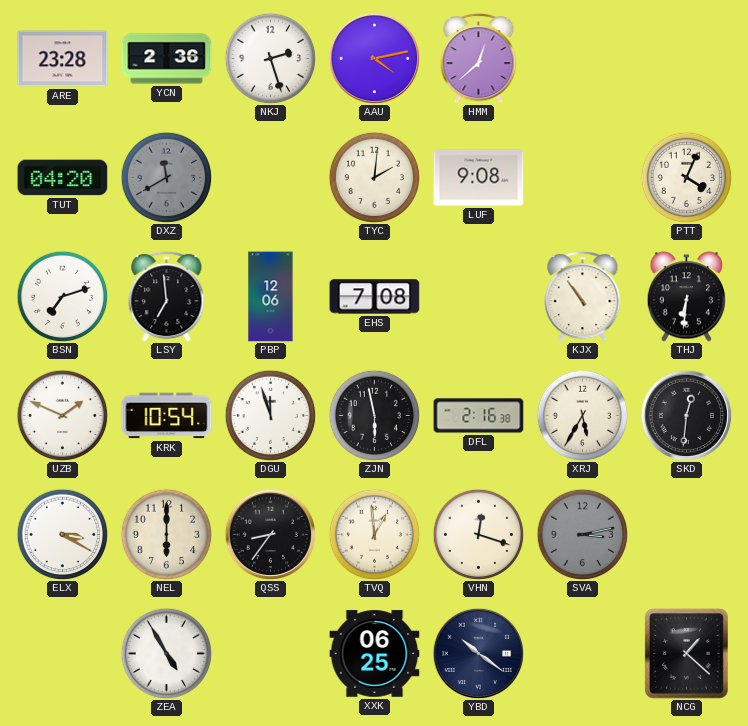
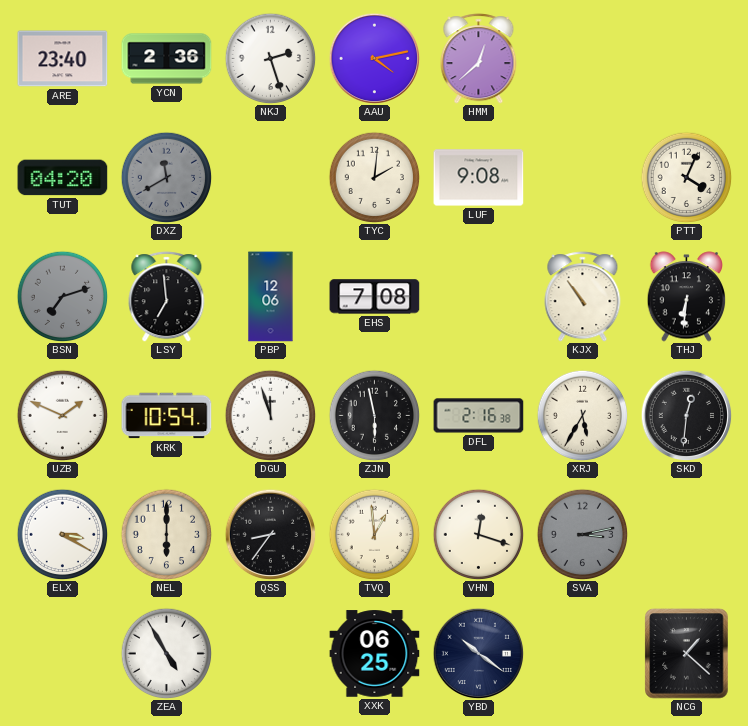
ARE: 23:28 -> 23:40
BSN dial: white -> grey
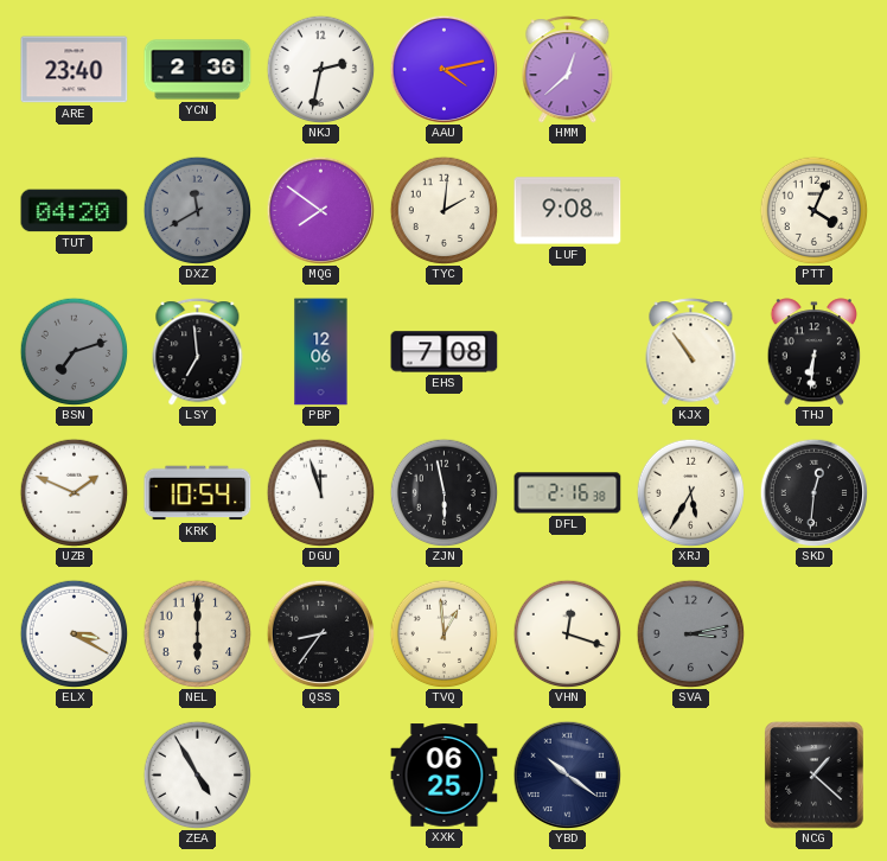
NKJ: 2:27 -> 2:32
MQG: none -> 7:51
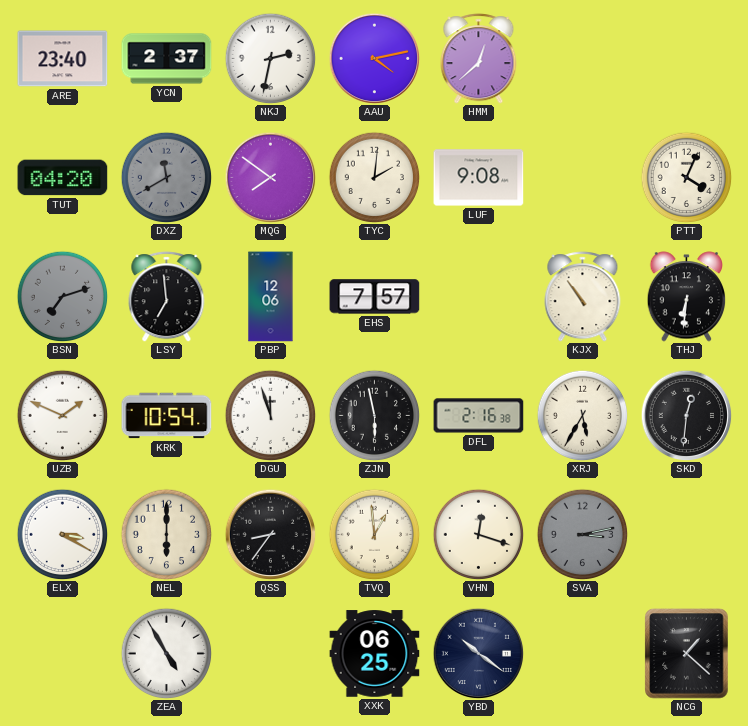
YCN: 2:36 -> 2:37
EHS: 7:08 -> 7:57
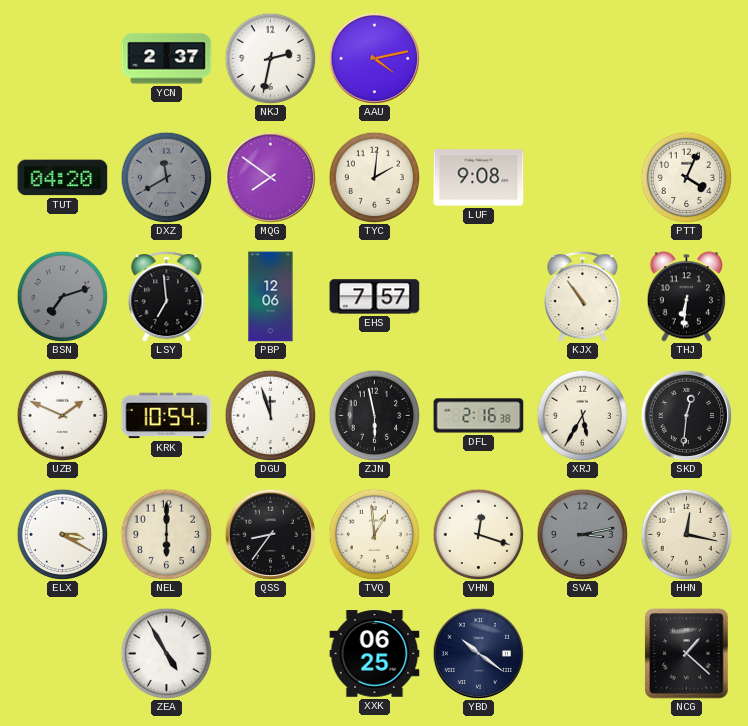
ARE: 23:40 -> none
HMM: 12:38 -> none
HHN: none -> 12:17
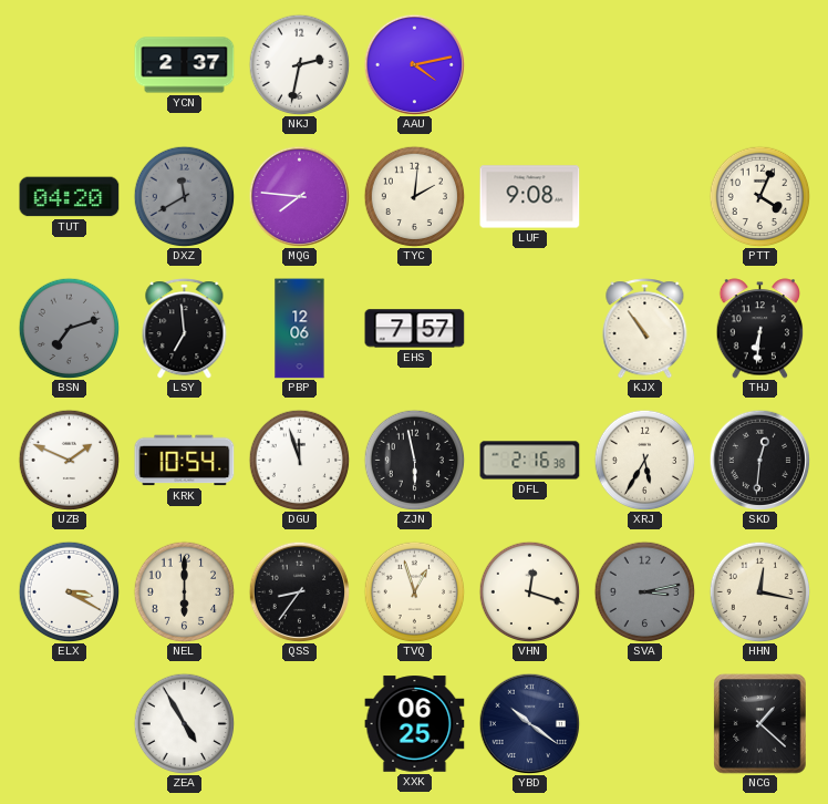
MQG: 7:51 -> 7:46
TVQ: 12:59 -> 12:57
